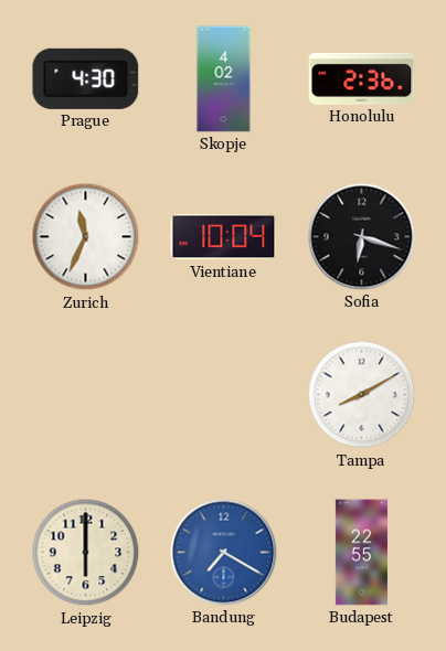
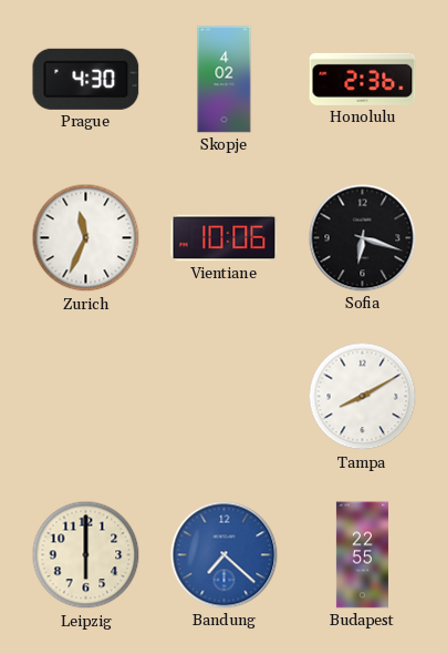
Vientiane: 10:04 -> 10:06
Bandung: 7:20 -> 7:22
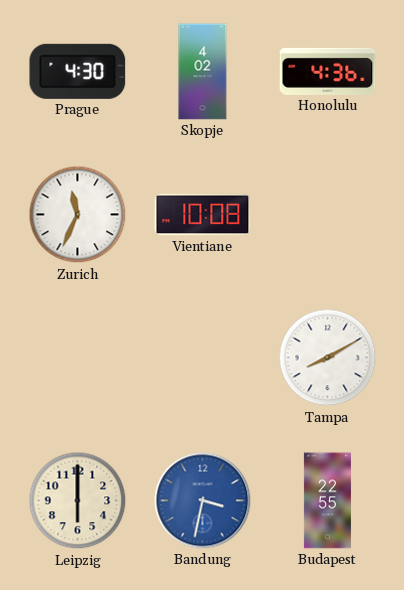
Honolulu: 2:36 -> 4:36
Vientiane: 10:06 -> 10:08
Sofia: 6:18 -> none
Bandung: 7:22 -> 3:32
